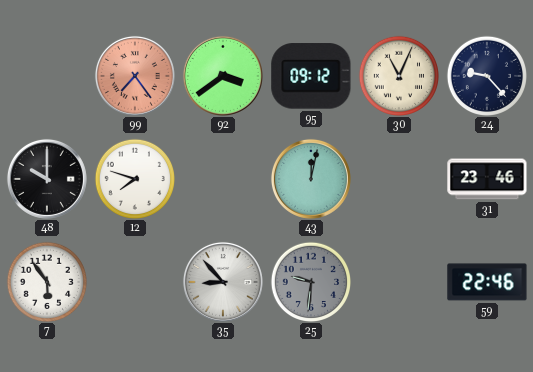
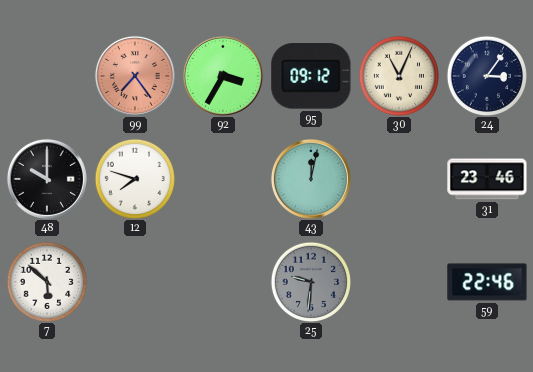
92: 3:39 -> 3:35
24: 9:23 -> 3:06
7: 5:54 -> 5:52
35: 8:53 -> none
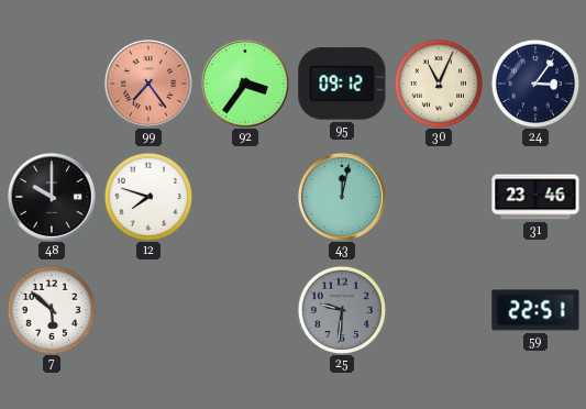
92: 3:35 -> 3:36
59: 22:46 -> 22:51
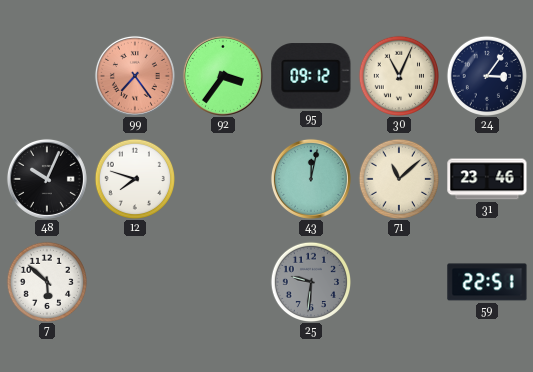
48: 10:00 -> 10:04
71: none -> 11:08
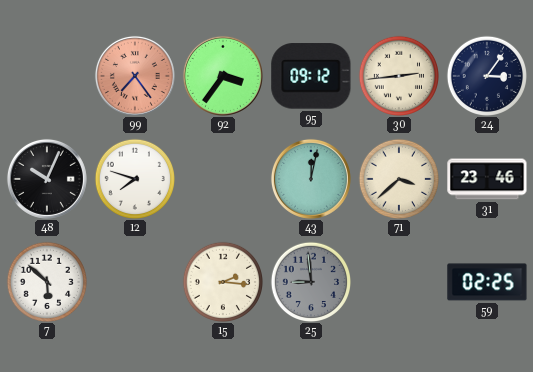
30: 11:04 -> 2:44
71: 11:08 -> 3:38
15: none -> 2:16
25: 9:31 -> 8:59
59: 22:51 -> 02:25
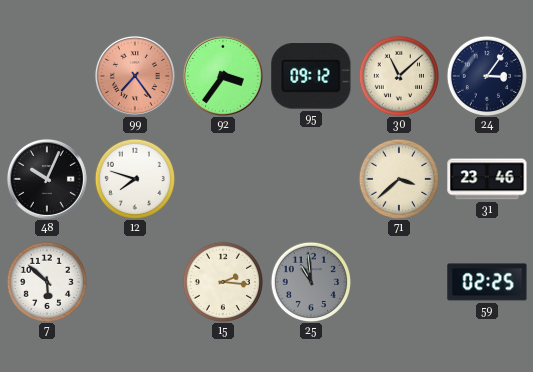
30: 2:44 -> 11:08
43: 12:02 -> none
25: 8:59 -> 10:59
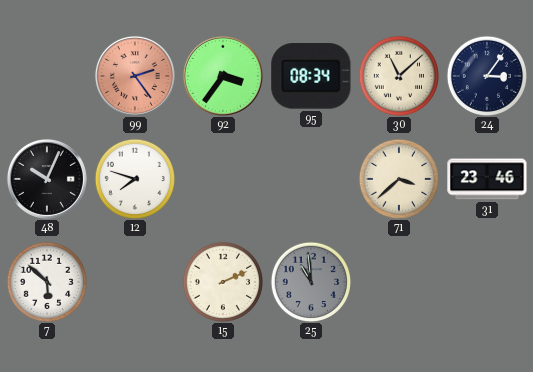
99: 7:24 -> 2:24
95: 09:12 -> 08:34
15: 2:16 -> 2:11
59: 02:25 -> none
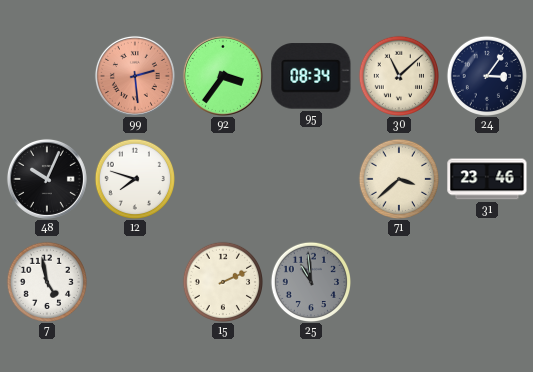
99: 2:24 -> 2:29
7: 5:52 -> 4:58
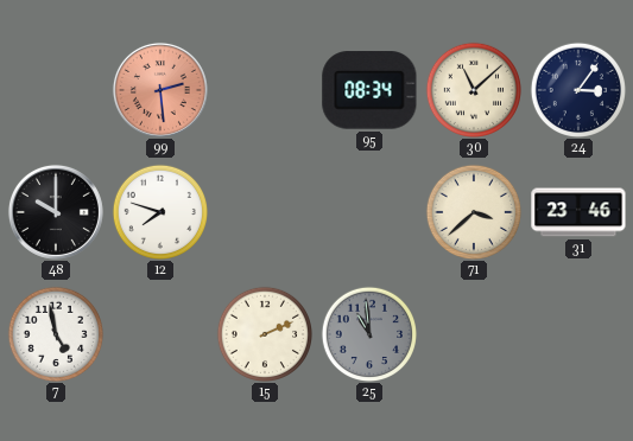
92: 3:36 -> none
48: 10:04 -> 10:00
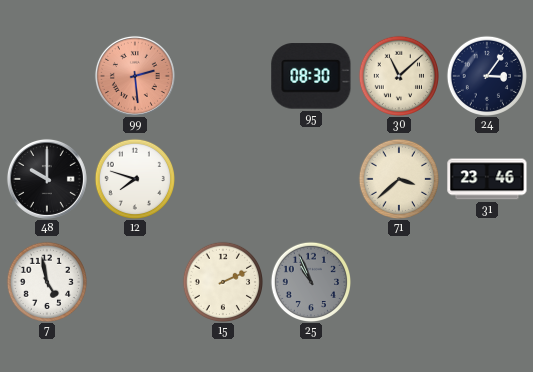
95: 08:34 -> 08:30
25: 10:59 -> 10:56
